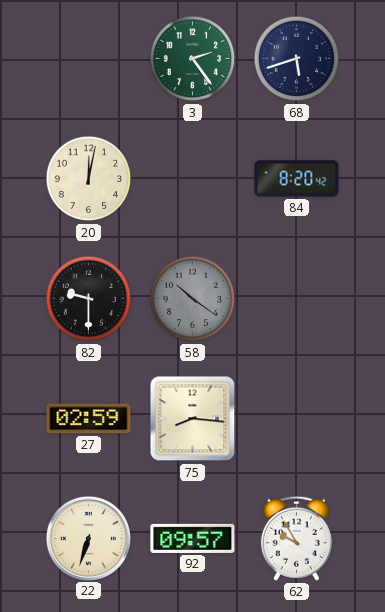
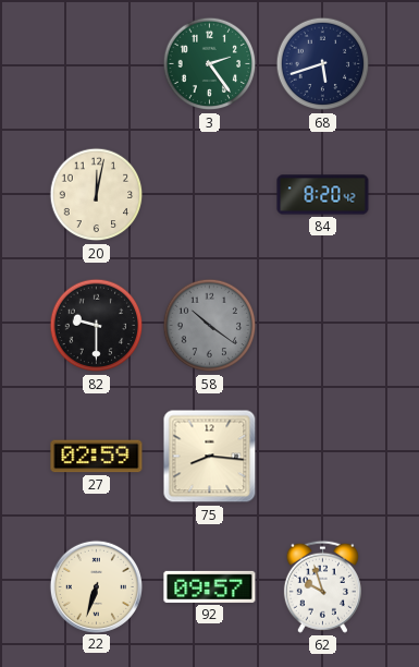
62: 9:55 -> 9:57
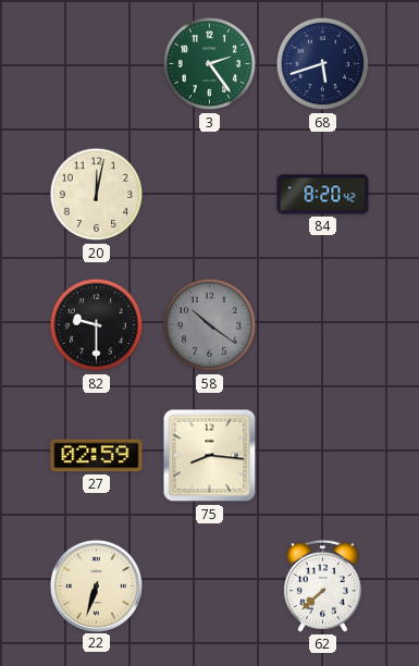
92: 09:57 -> none
62: 9:57 -> 7:38
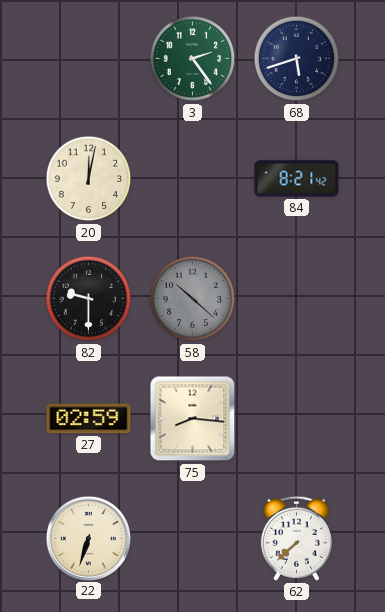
84: 8:20 -> 8:21
58: 10:21 -> 10:22
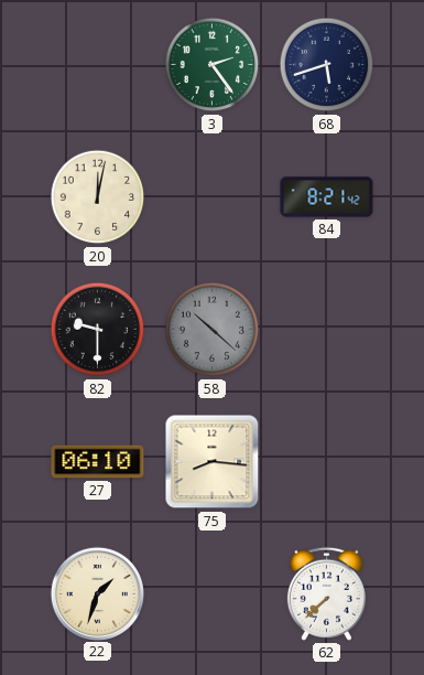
27: 02:59 -> 06:10
22: 6:33 -> 1:33
